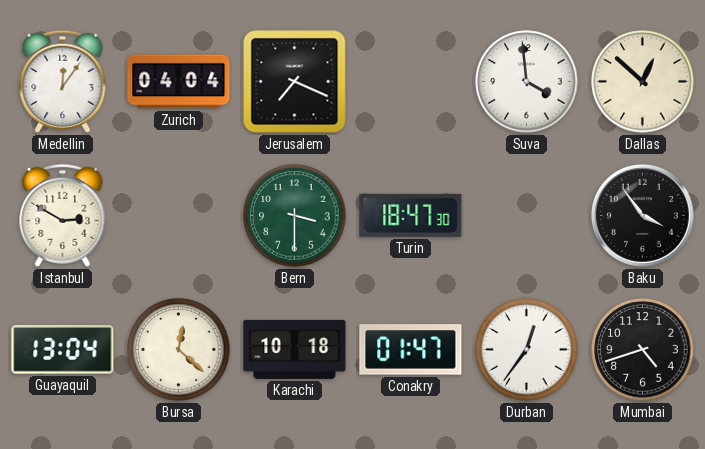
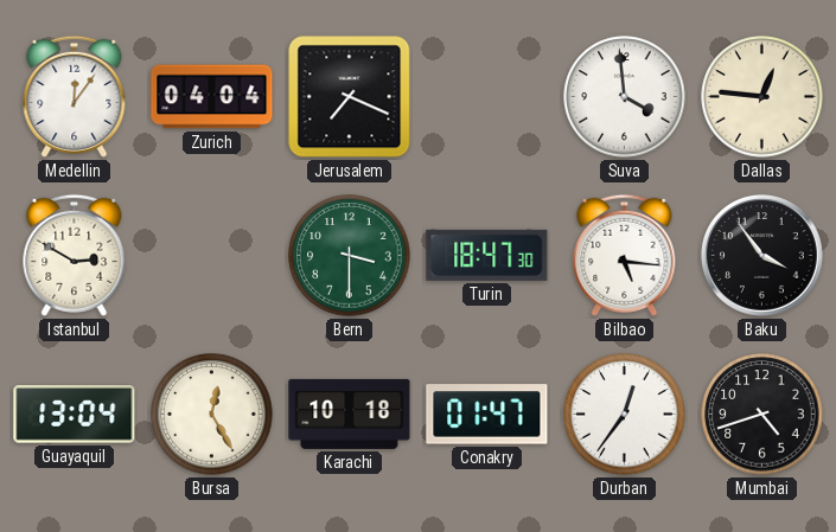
Dallas: 12:52 -> 12:46
Bilbao: none -> 5:16
Bursa: 12:22 -> 12:25
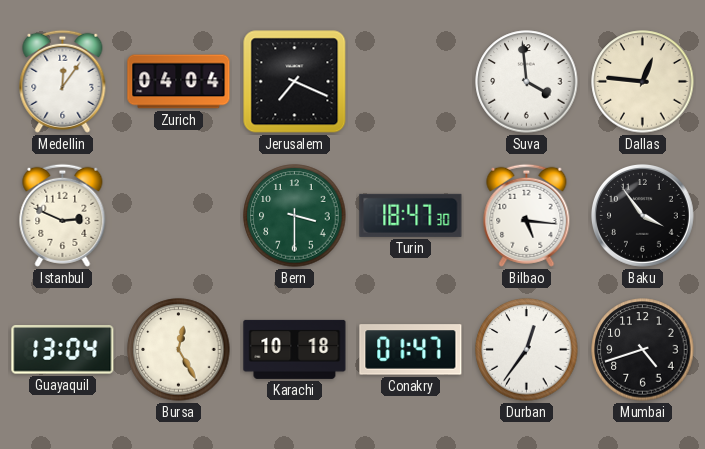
Istanbul: 2:50 -> 2:49
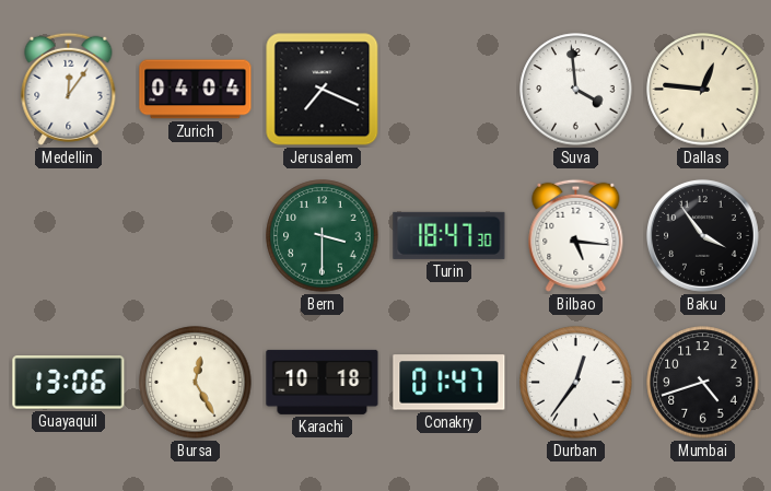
Istanbul: 2:49 -> none
Guayaquil: 13:04 -> 13:06
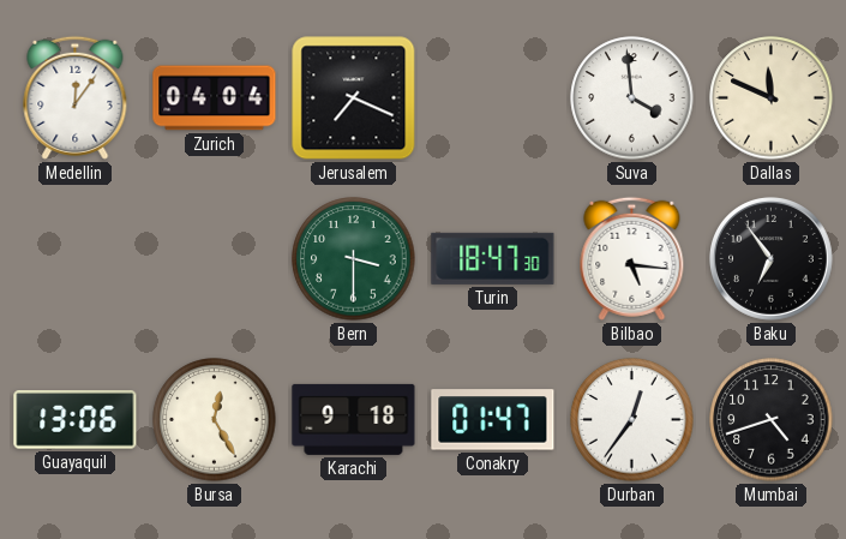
Dallas: 12:46 -> 11:49
Baku: 3:54 -> 6:54
Karachi: 10:18 -> 9:18
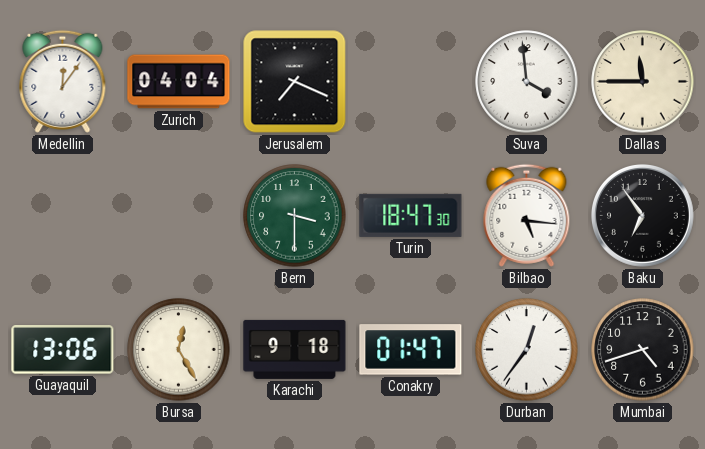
Dallas: 11:49 -> 11:45
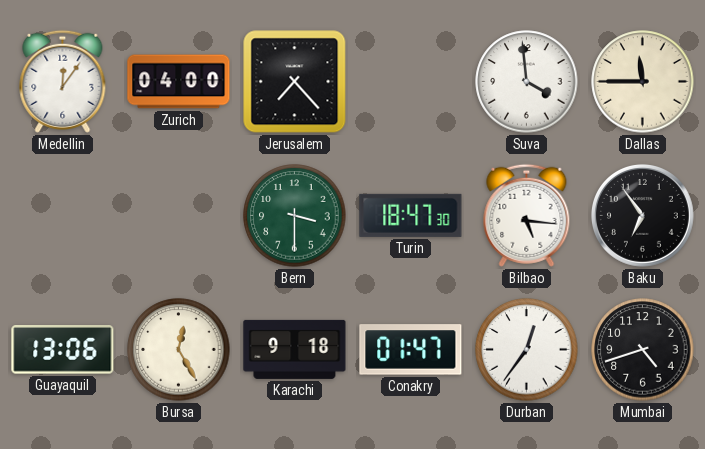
Zurich: 04:04 -> 04:00
Jerusalem: 7:19 -> 7:23
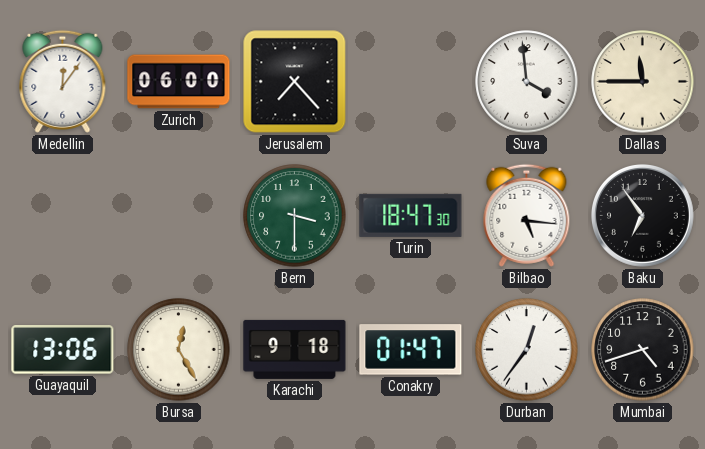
Zurich: 04:00 -> 06:00
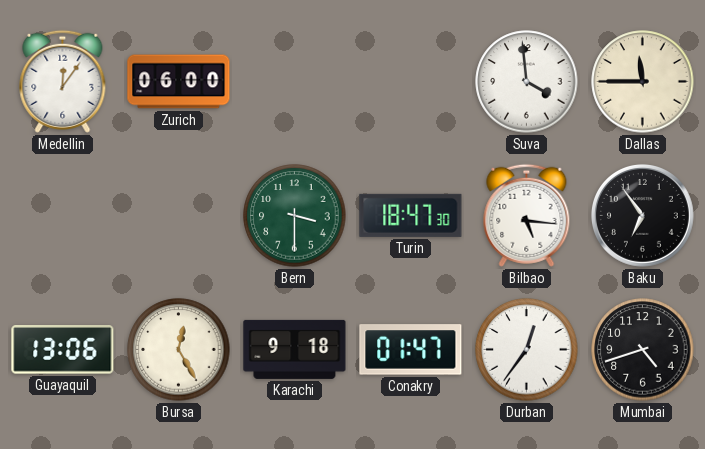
Jerusalem: 7:23 -> none
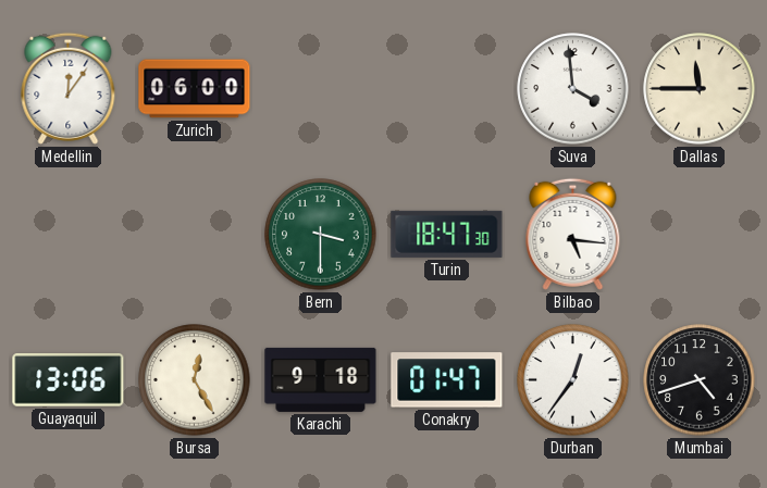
Baku: 6:54 -> none
